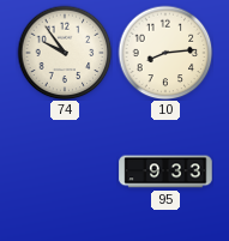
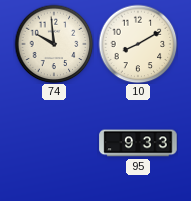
74: 9:54 -> 9:59
10: 8:14 -> 8:10
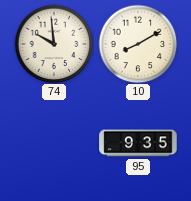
95: 9:33 -> 9:35
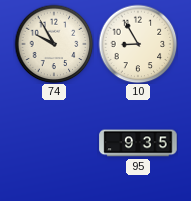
74: 9:59 -> 9:55
10: 8:10 -> 8:55
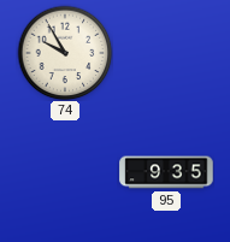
10: 8:55 -> none
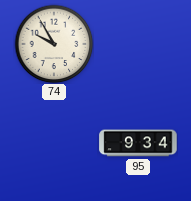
95: 9:35 -> 9:34
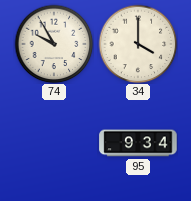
34: none -> 4:00
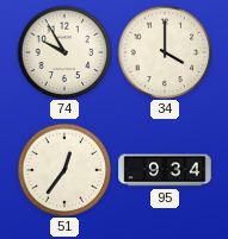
51: none -> 12:36
